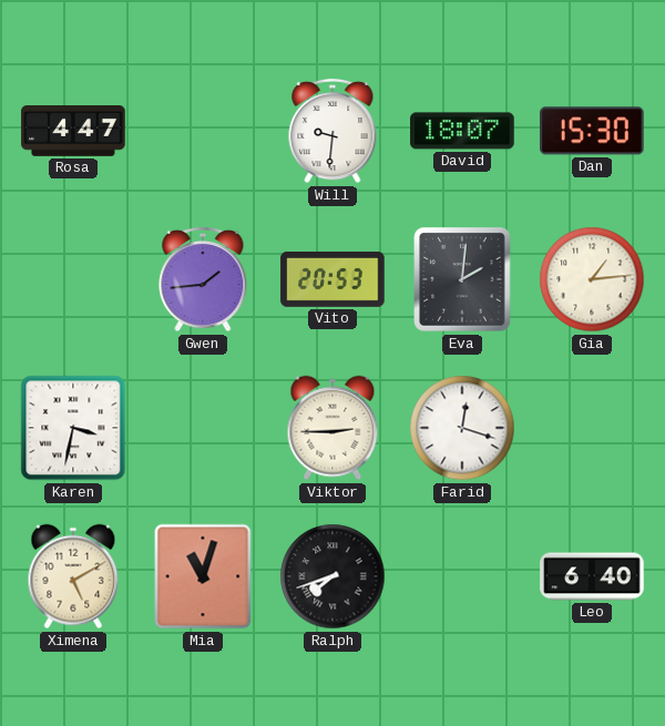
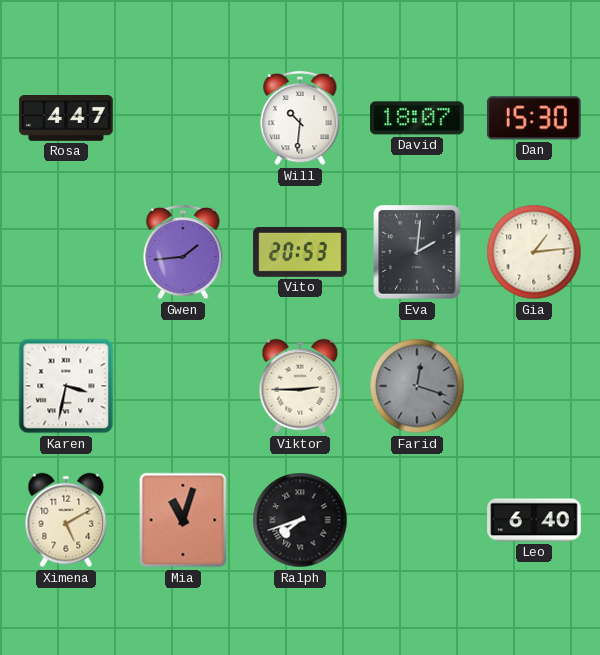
Will: 9:31 -> 10:31
Farid dial: white -> grey
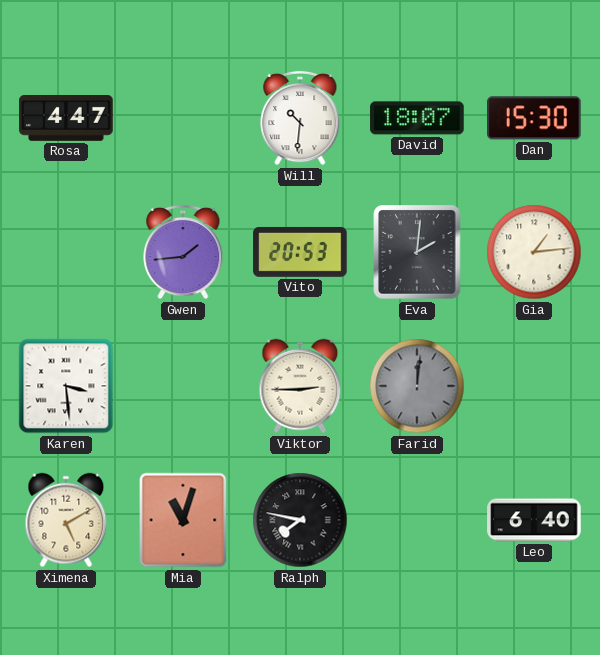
Karen: 3:32 -> 3:29
Farid: 12:18 -> 12:01
Ralph: 7:42 -> 7:47
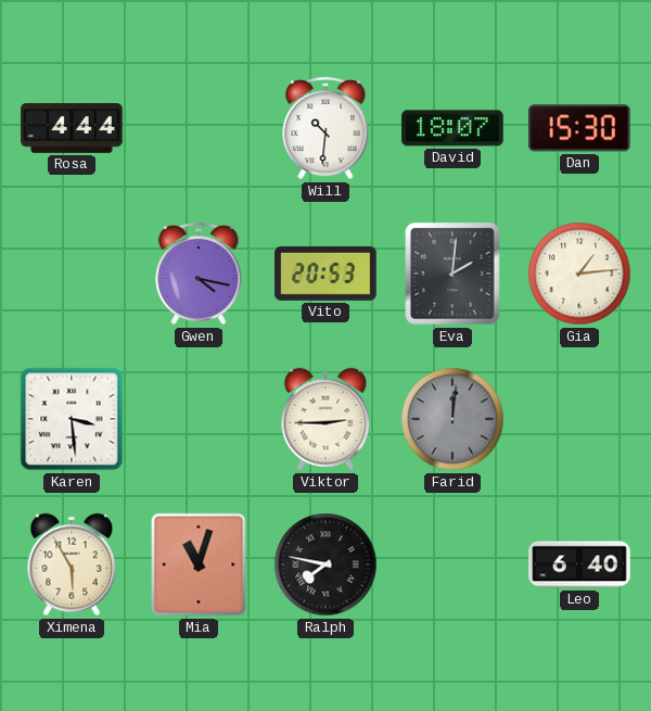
Rosa: 4:47 -> 4:44
Gwen: 1:44 -> 4:17
Ximena: 5:10 -> 5:55
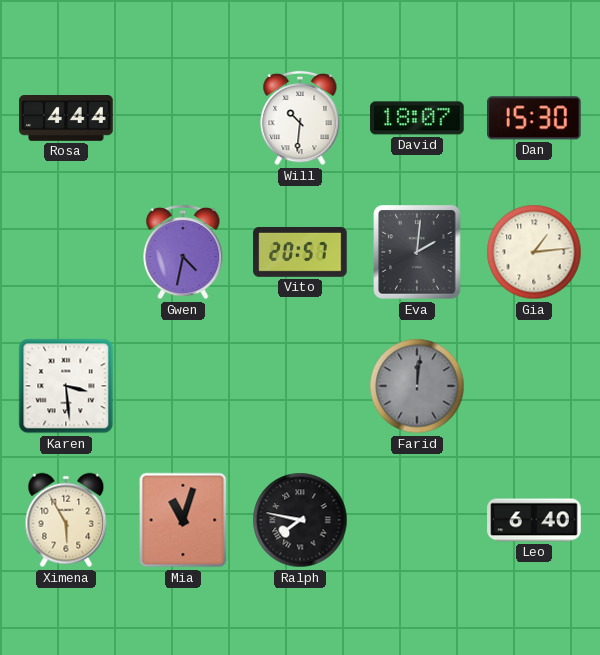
Gwen: 4:17 -> 4:32
Vito: 20:53 -> 20:57
Viktor: 2:45 -> none
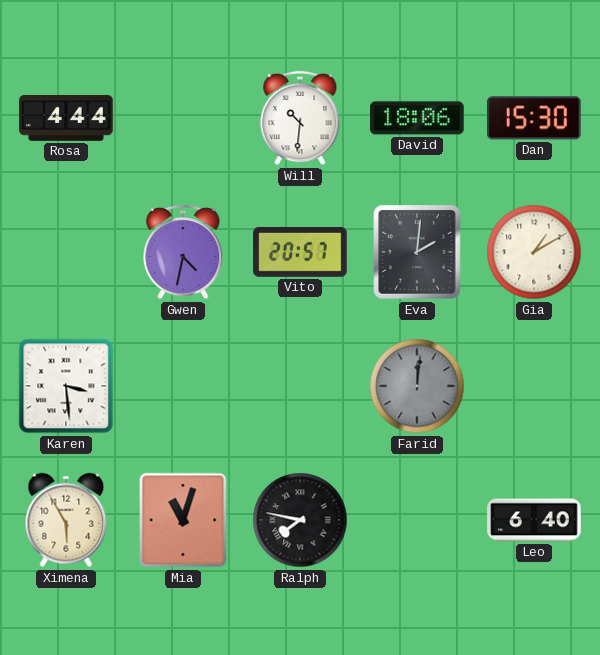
David: 18:07 -> 18:06
Gia: 1:14 -> 1:10
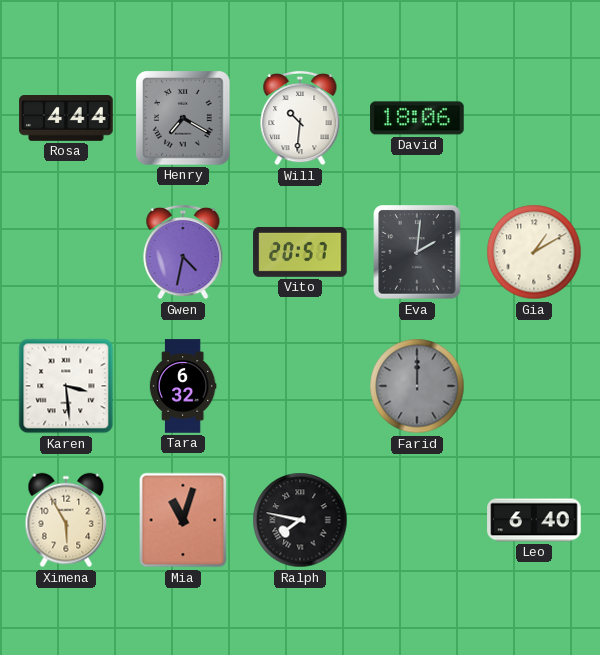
Henry: none -> 7:20
Dan: 15:30 -> none
Tara: none -> 6:32
Farid: 12:01 -> 12:00
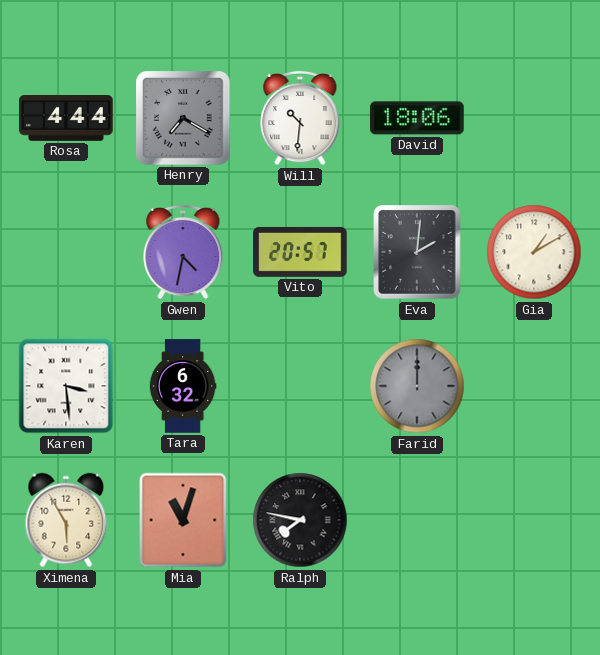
Leo: 6:40 -> none
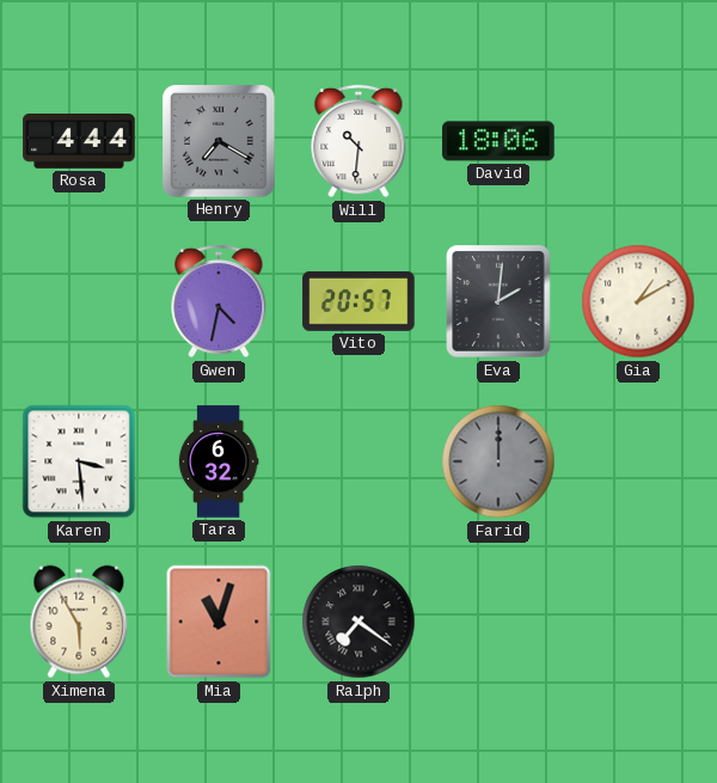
Ralph: 7:47 -> 7:21
